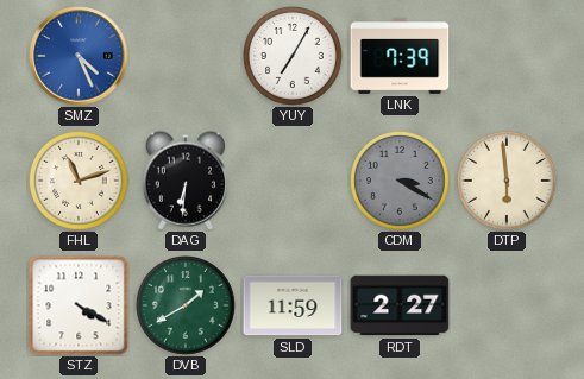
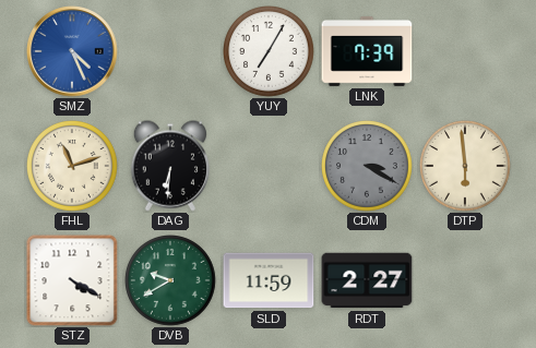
DVB: 1:40 -> 9:40
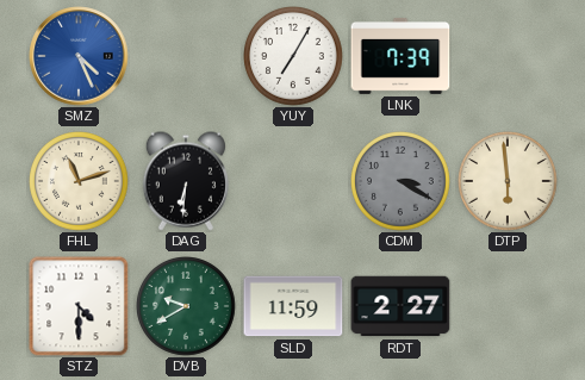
STZ: 4:20 -> 4:30
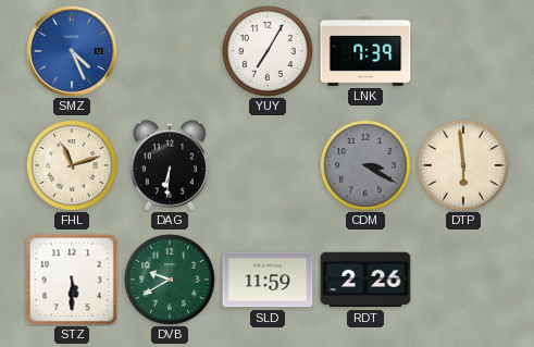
STZ: 4:30 -> 5:30
RDT: 2:27 -> 2:26
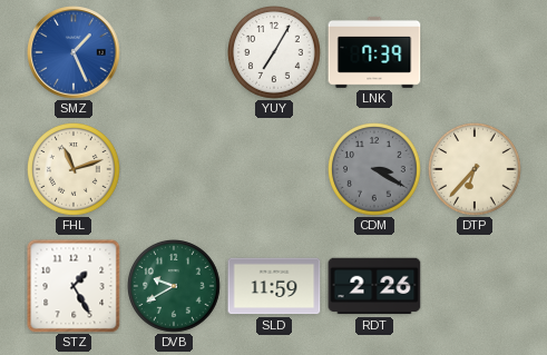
SMZ: 4:26 -> 1:26
DAG: 6:31 -> none
DTP: 5:59 -> 6:37
STZ: 5:30 -> 1:25
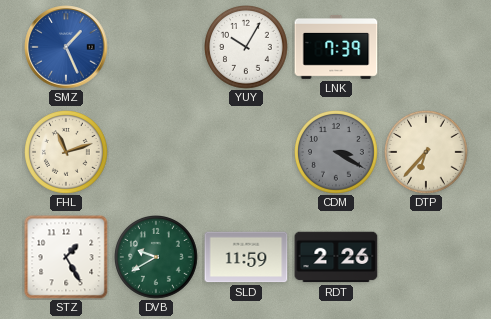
YUY: 7:05 -> 10:05
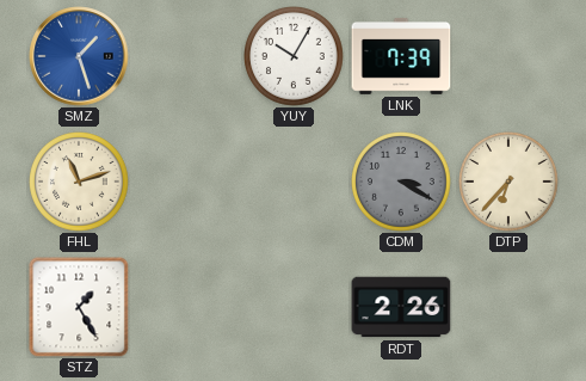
SMZ: 1:26 -> 1:27
DVB: 9:40 -> none
SLD: 11:59 -> none
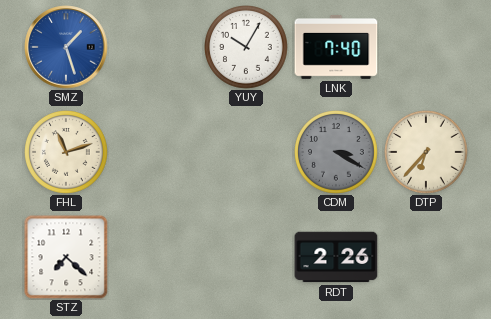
LNK: 7:39 -> 7:40
STZ: 1:25 -> 7:22
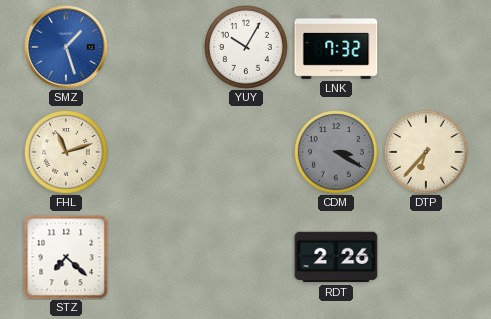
LNK: 7:40 -> 7:32
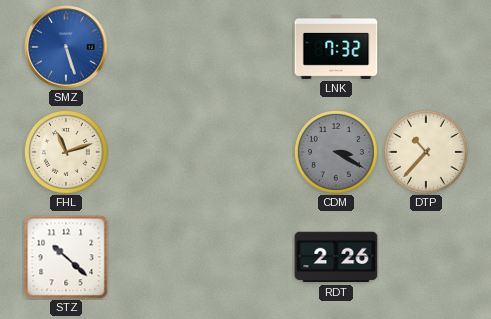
SMZ: 1:27 -> 5:27
YUY: 10:05 -> none
DTP: 6:37 -> 10:37
STZ: 7:22 -> 10:22
